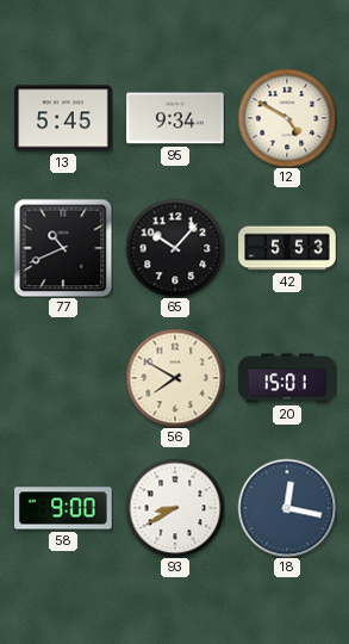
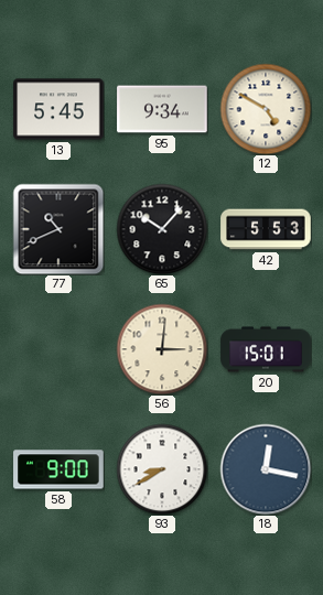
56: 7:50 -> 3:01
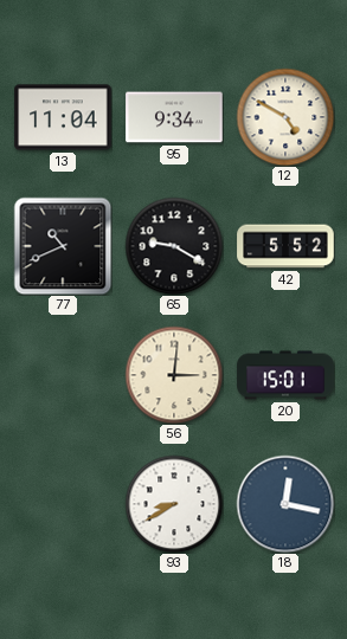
13: 5:45 -> 11:04
65: 10:07 -> 9:20
42: 5:53 -> 5:52
58: 9:00 -> none
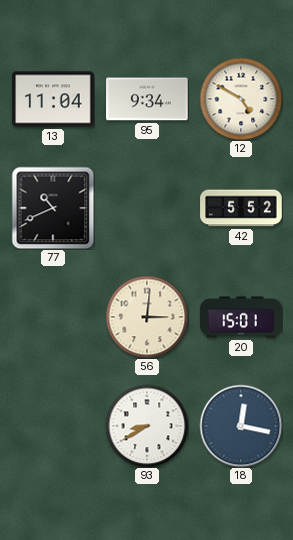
65: 9:20 -> none
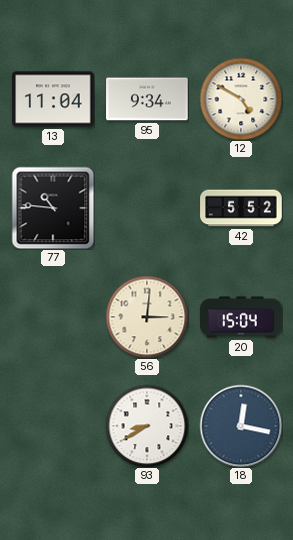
77: 10:41 -> 10:46
20: 15:01 -> 15:04
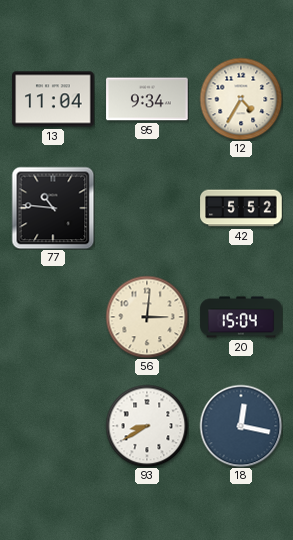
12: 4:50 -> 4:35
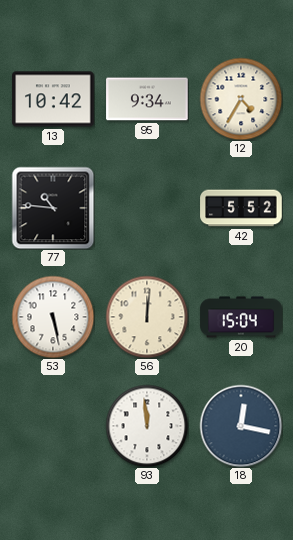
13: 11:04 -> 10:42
53: none -> 5:28
56: 3:01 -> 12:01
93: 8:40 -> 11:59
